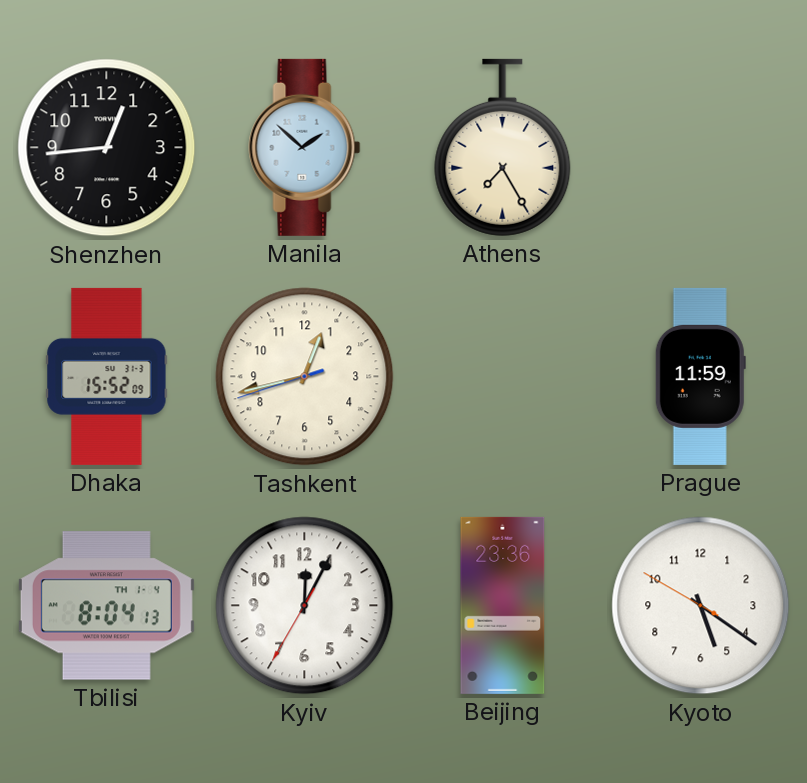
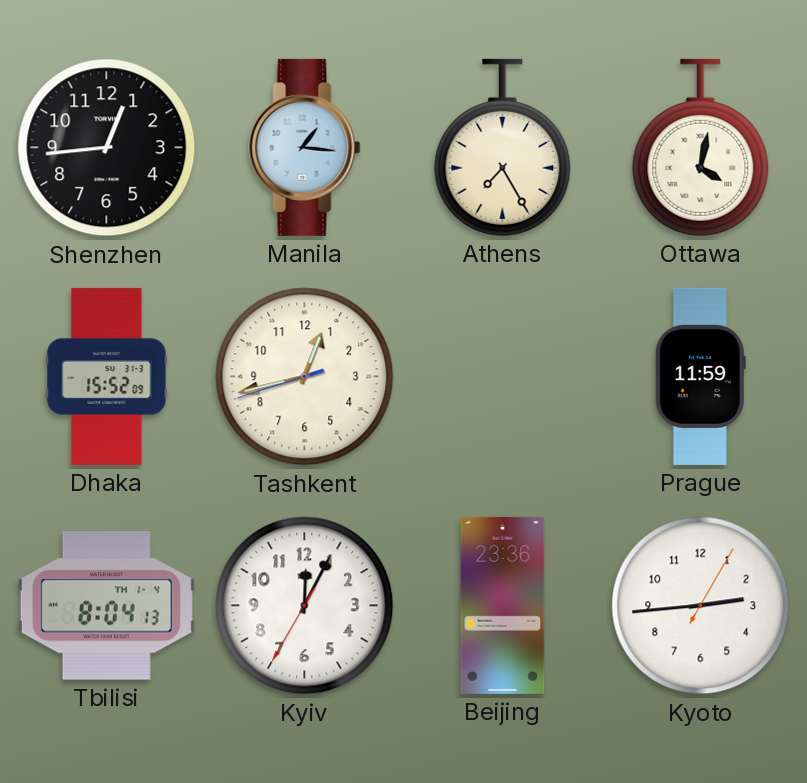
Manila: 1:52 -> 1:16
Ottawa: none -> 4:02
Kyoto: 5:20 -> 2:44
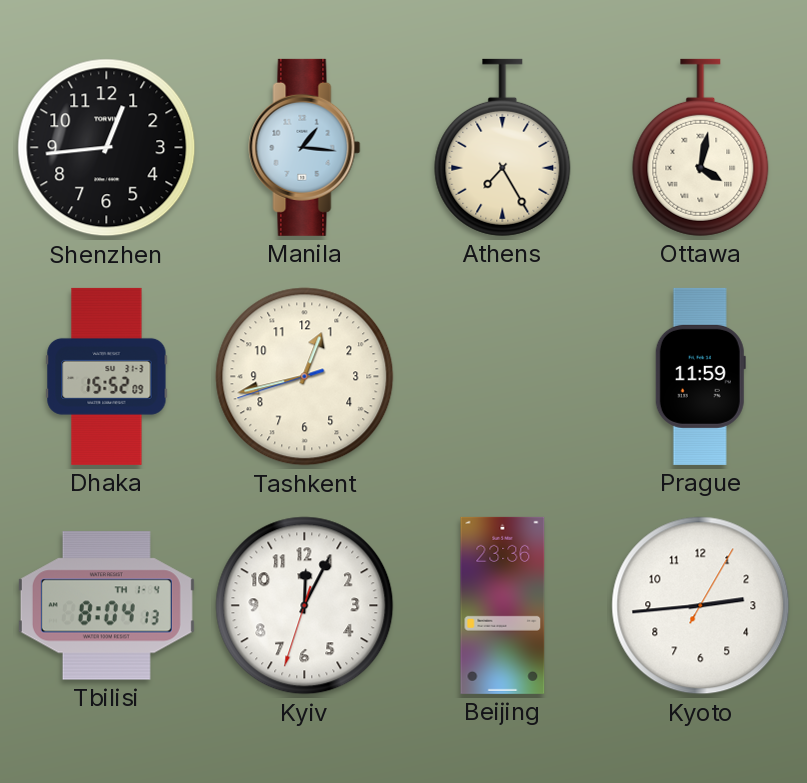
Kyiv: 12:04:35 -> 12:04:33
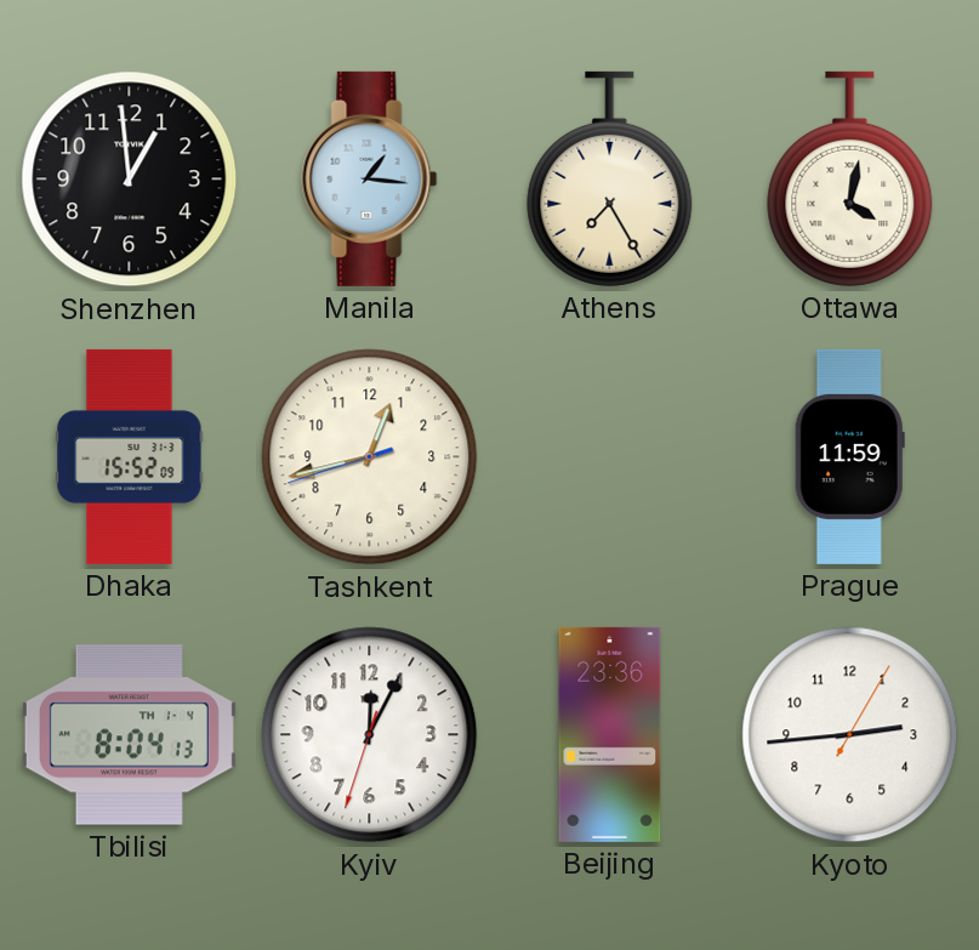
Shenzhen: 12:44 -> 12:59
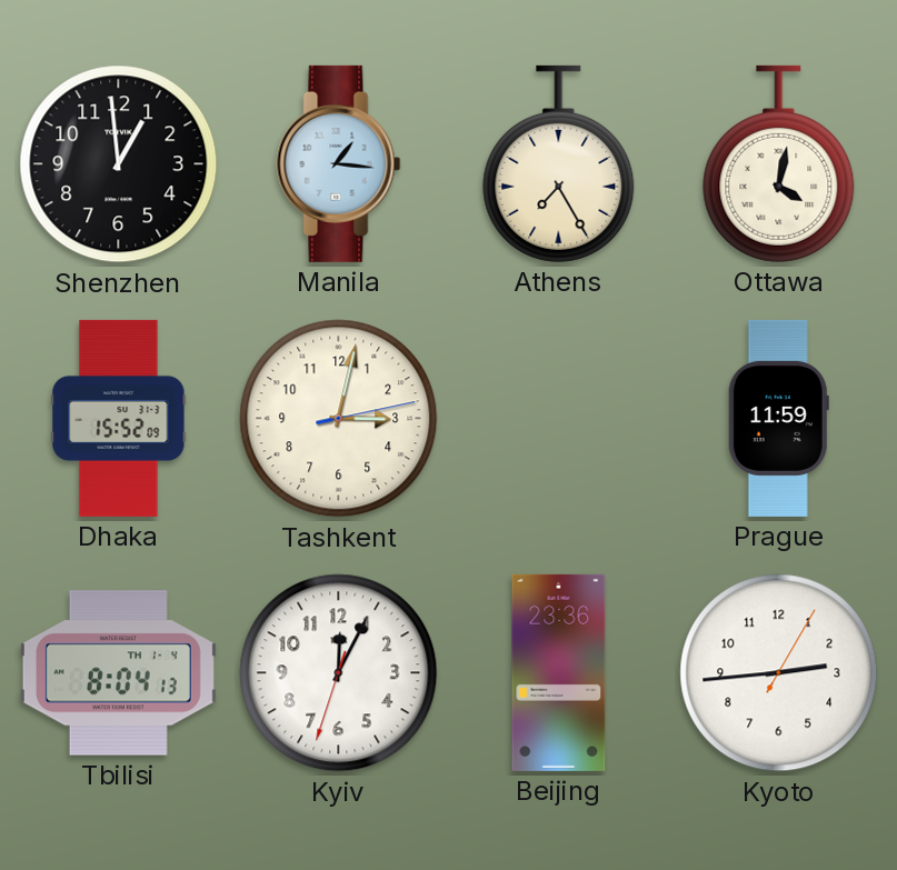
Tashkent: 12:42 -> 3:02
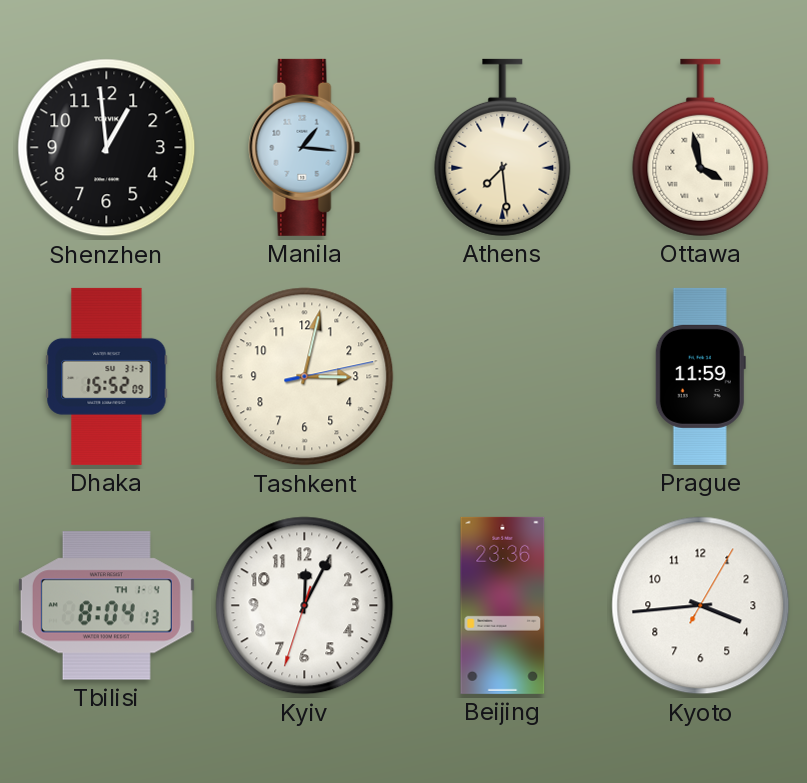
Athens: 7:25 -> 7:29
Ottawa: 4:02 -> 3:58
Kyoto: 2:44 -> 3:44
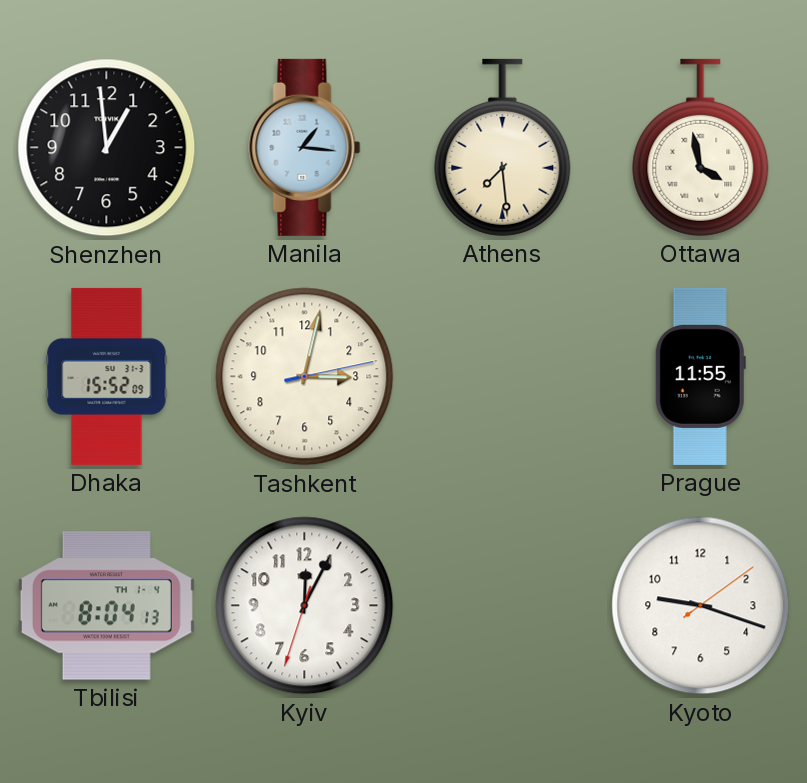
Prague: 11:59 -> 11:55
Beijing: 23:36 -> none
Kyoto: 3:44 -> 9:18
